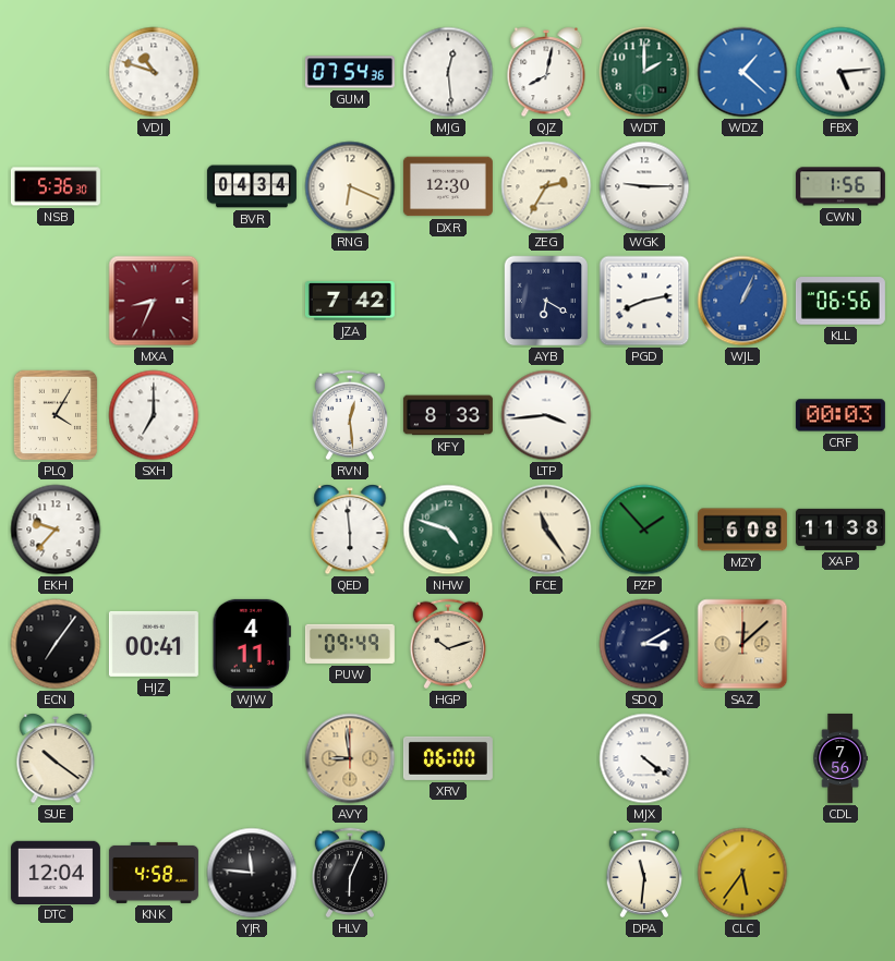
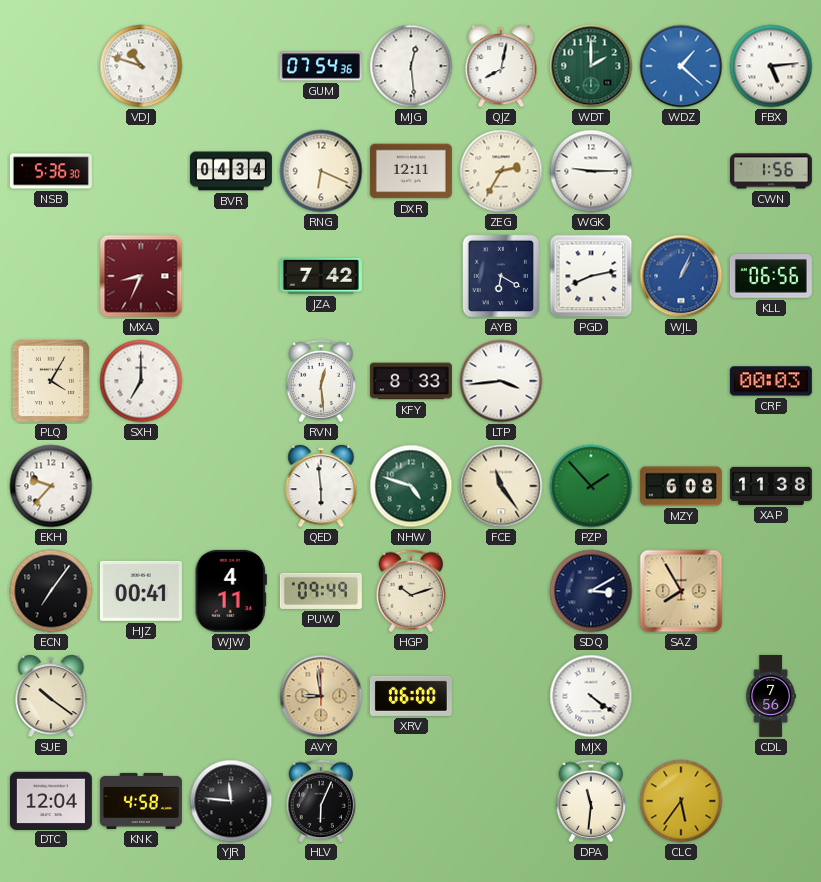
DXR: 12:30 -> 12:11
SAZ: 12:08 -> 7:55
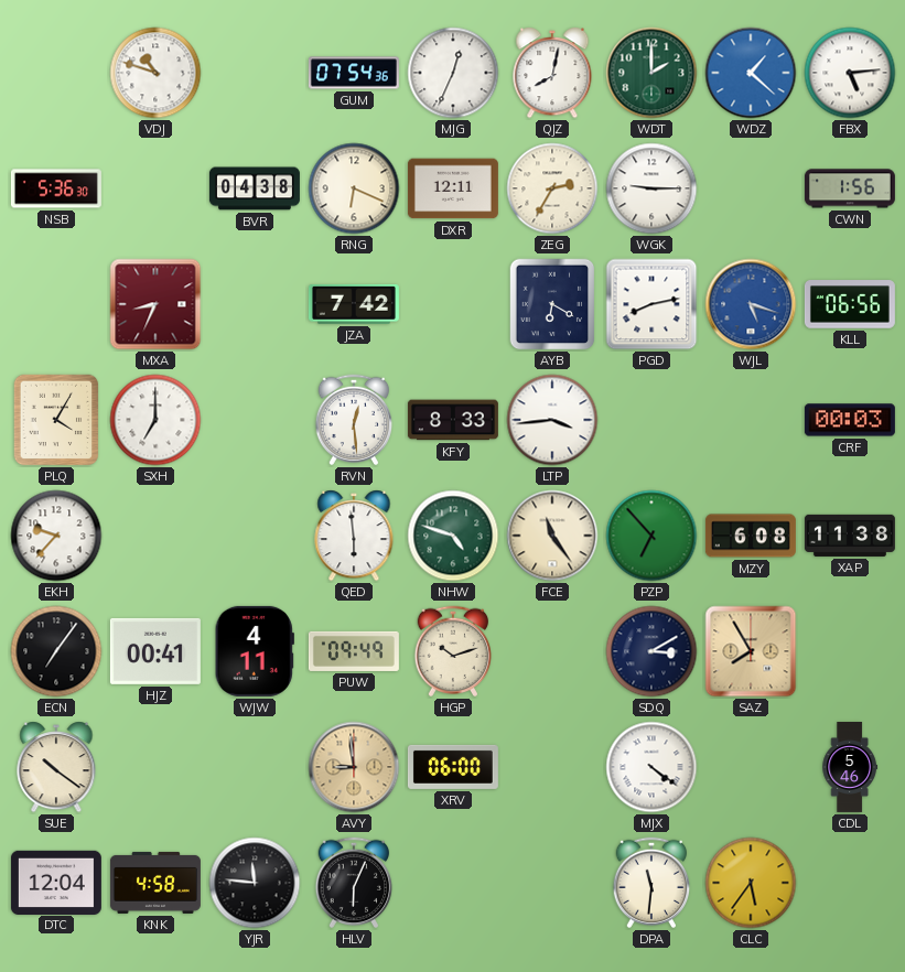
MJG: 12:29 -> 12:34
BVR: 04:34 -> 04:38
WJL: 1:04 -> 5:18
PZP: 1:53 -> 6:53
CDL: 7:56 -> 5:46
